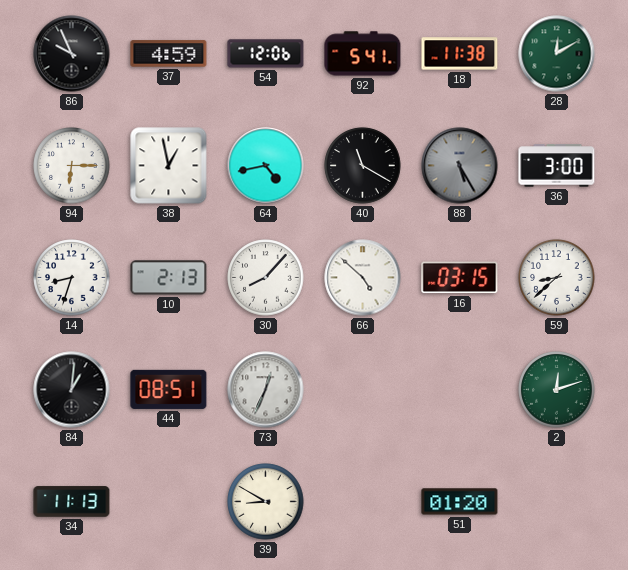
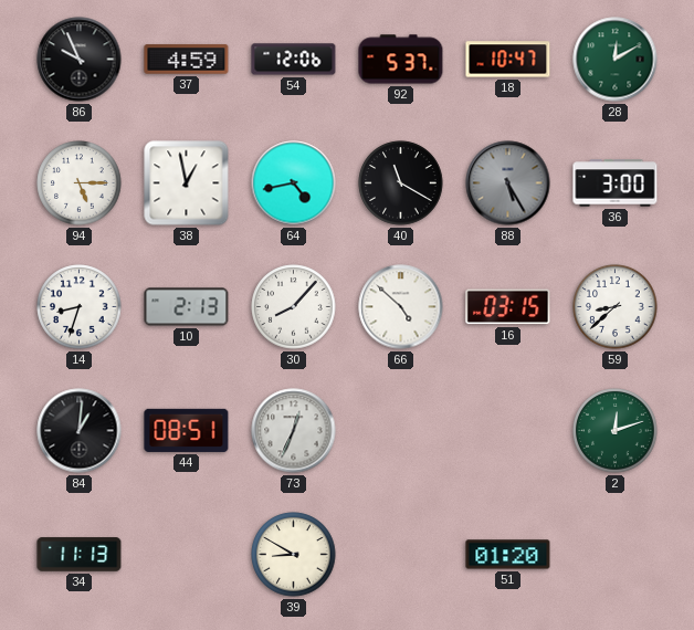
92: 5:41 -> 5:37
18: 11:38 -> 10:47
94: 6:15 -> 5:15
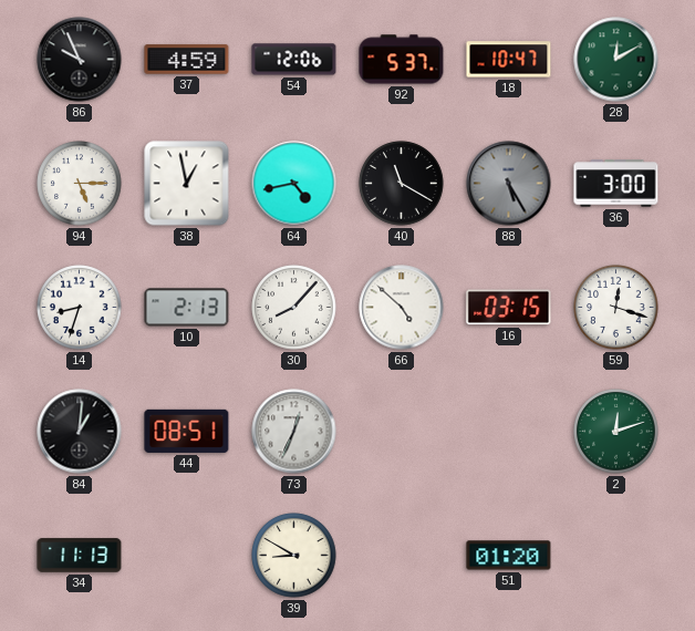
59: 8:38 -> 12:18
